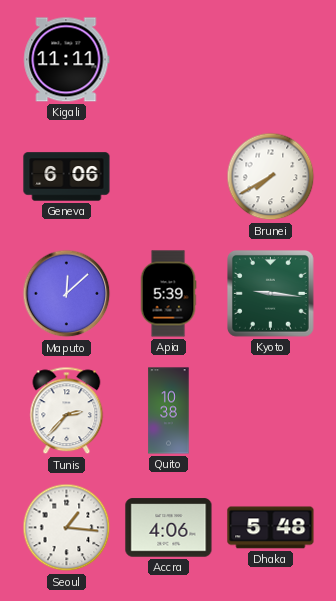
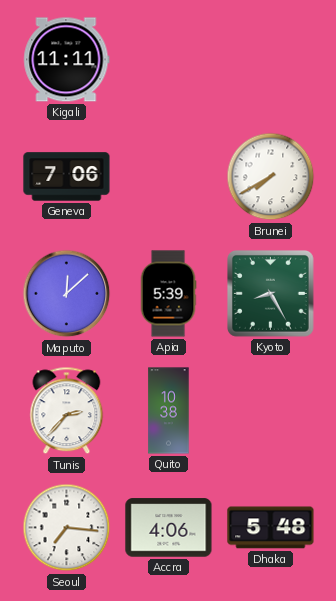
Geneva: 6:06 -> 7:06
Kyoto: 9:16 -> 8:25
Seoul: 1:16 -> 7:16
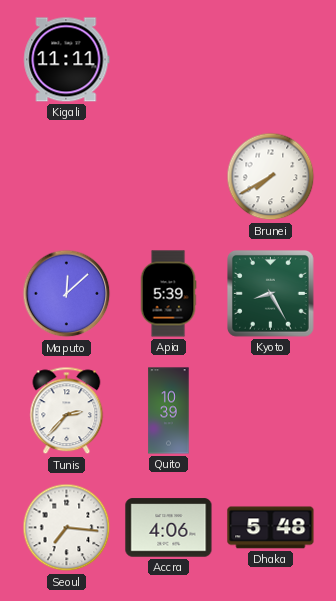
Geneva: 7:06 -> none
Quito: 10:38 -> 10:39
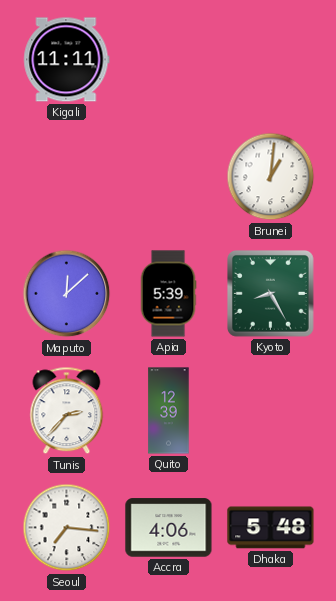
Brunei: 7:40 -> 1:01
Quito: 10:39 -> 12:39
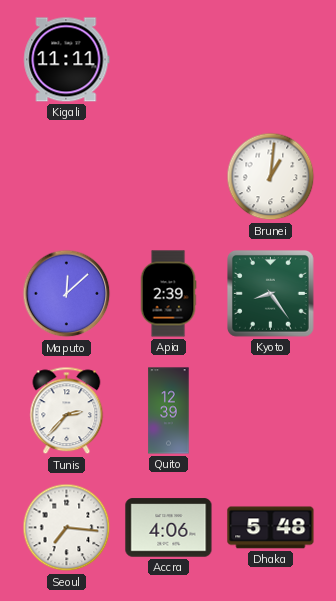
Apia: 5:39 -> 2:39
Kyoto: 8:25 -> 8:24
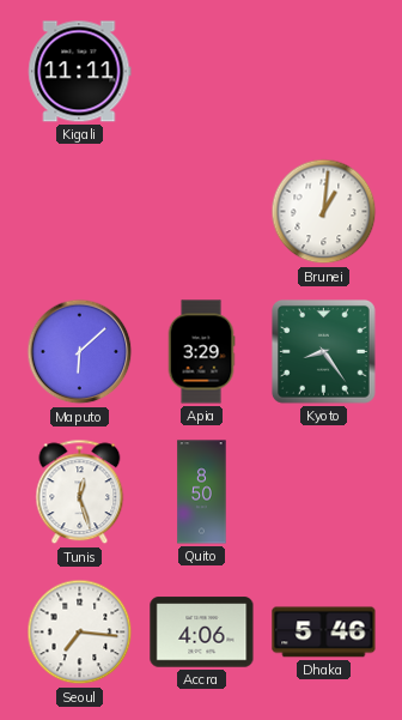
Maputo: 12:08 -> 6:08
Apia: 2:39 -> 3:29
Tunis: 2:37 -> 12:27
Quito: 12:39 -> 8:50
Dhaka: 5:48 -> 5:46
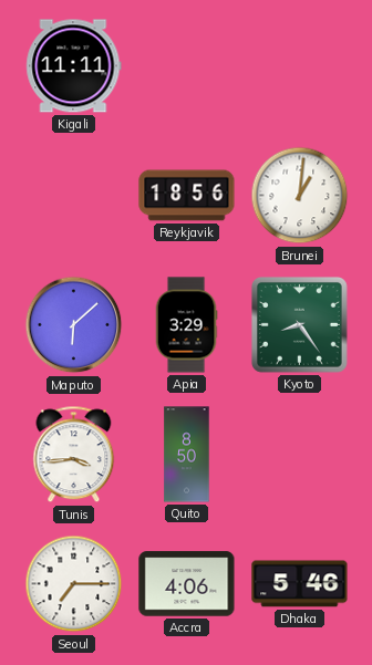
Reykjavik: none -> 18:56
Tunis: 12:27 -> 3:44
Seoul: 7:16 -> 7:15
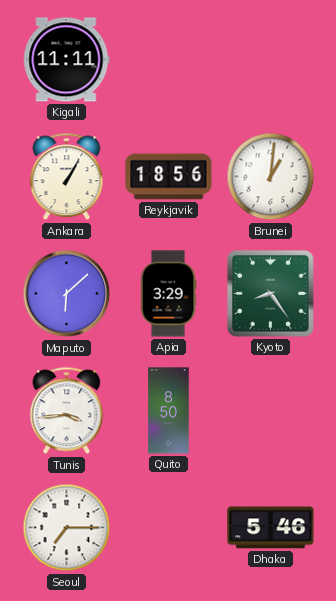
Ankara: none -> 1:05
Accra: 4:06 -> none
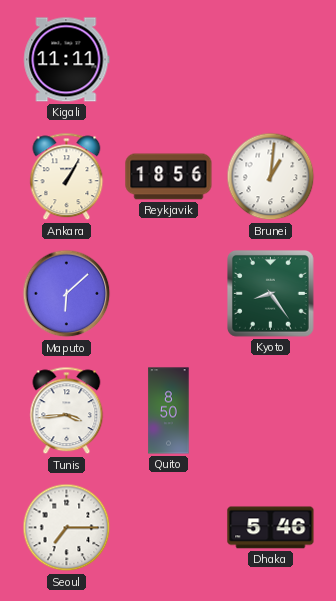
Apia: 3:29 -> none
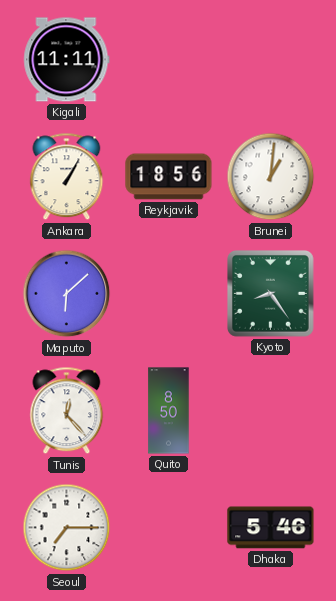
Tunis: 3:44 -> 12:23
